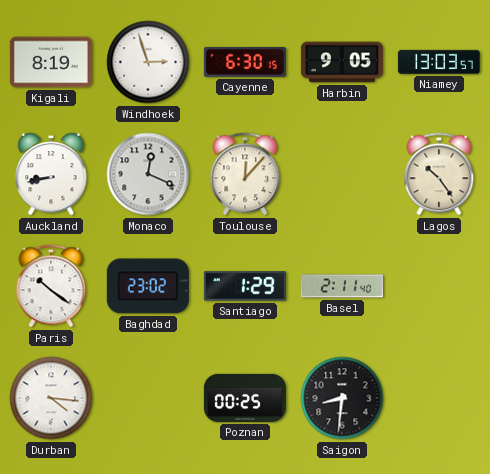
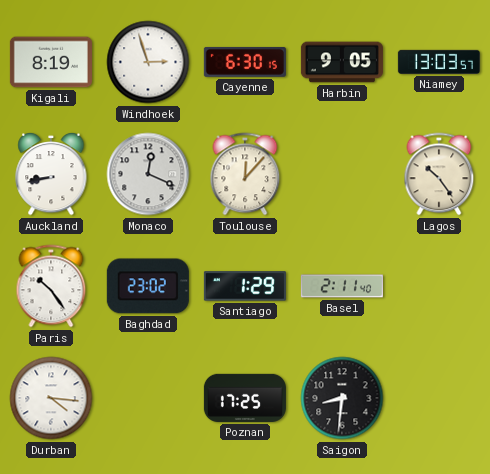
Paris: 10:21 -> 10:24
Poznan: 00:25 -> 17:25
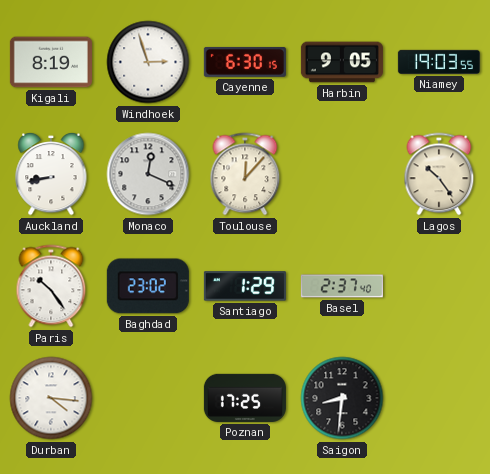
Niamey: 13:03 -> 19:03
Basel: 2:11 -> 2:37
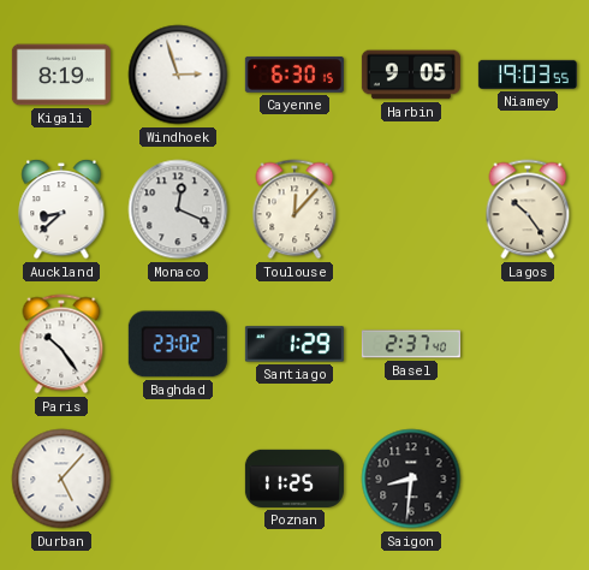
Auckland: 8:43 -> 8:38
Durban: 4:16 -> 5:07
Poznan: 17:25 -> 11:25
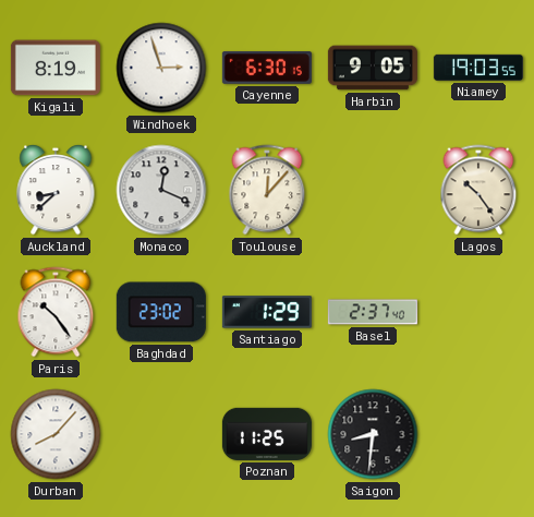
Durban: 5:07 -> 8:07
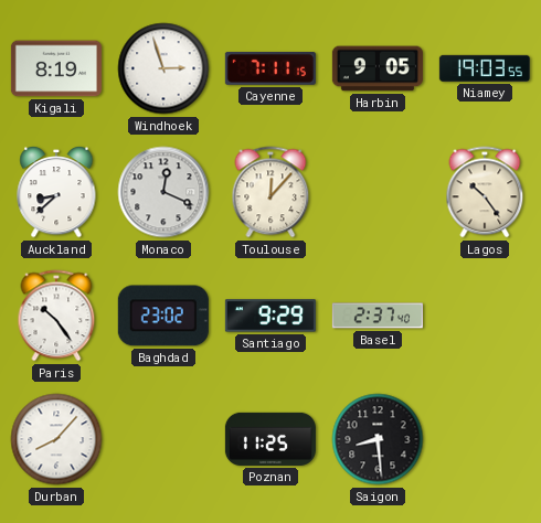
Cayenne: 6:30 -> 7:11
Santiago: 1:29 -> 9:29
Saigon: 8:31 -> 8:29
